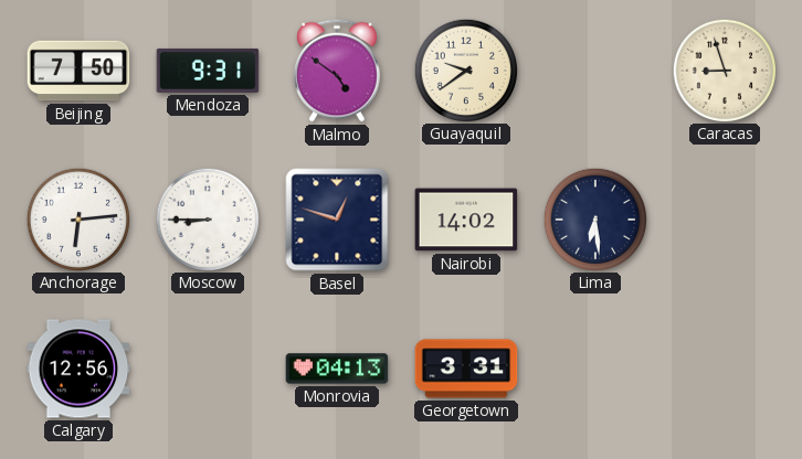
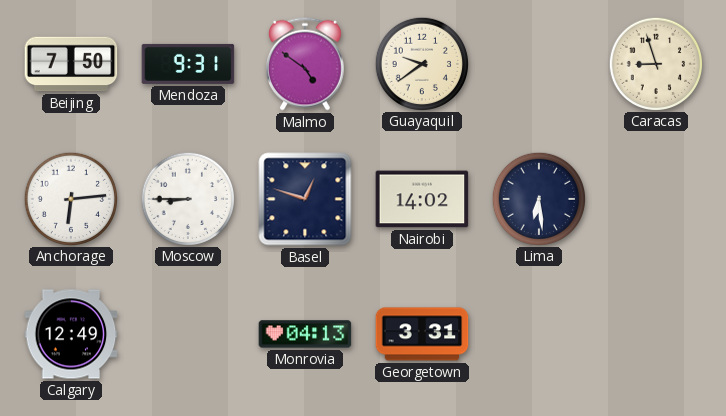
Calgary: 12:56 -> 12:49
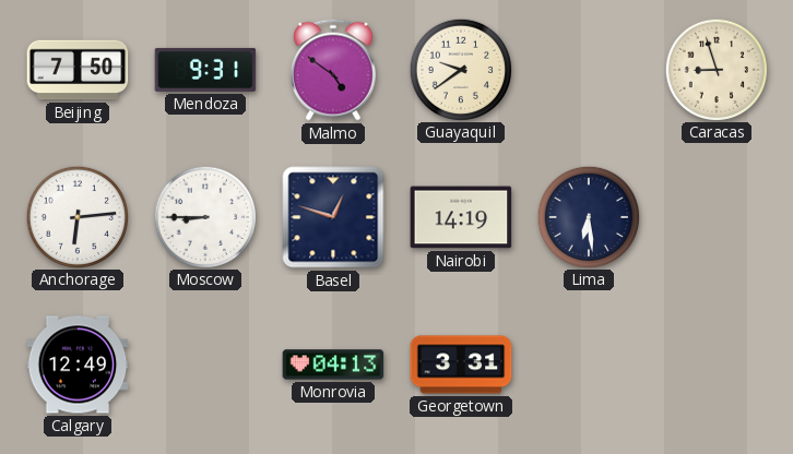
Nairobi: 14:02 -> 14:19
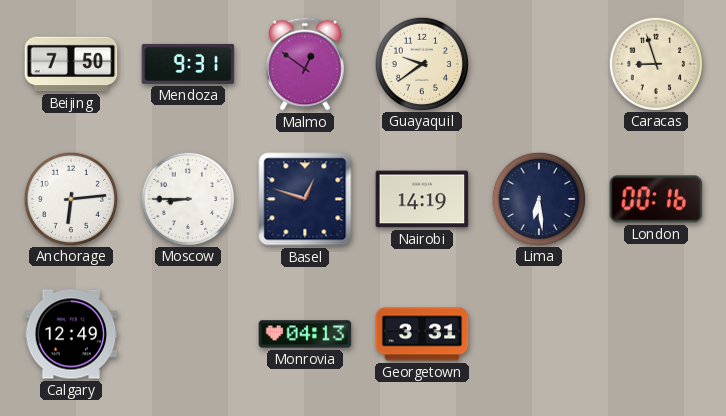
Malmo: 4:51 -> 12:51
London: none -> 00:16
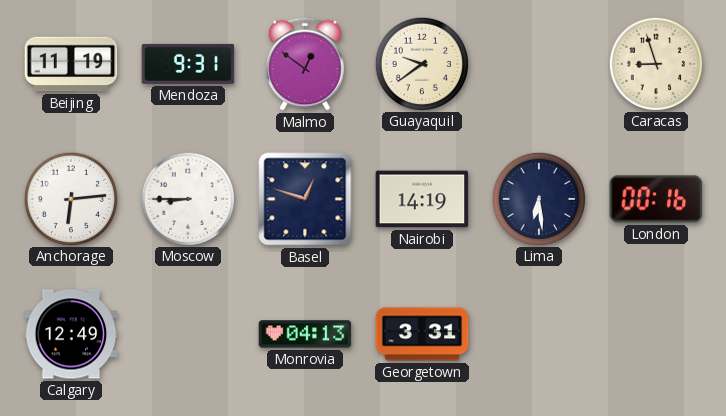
Beijing: 7:50 -> 11:19
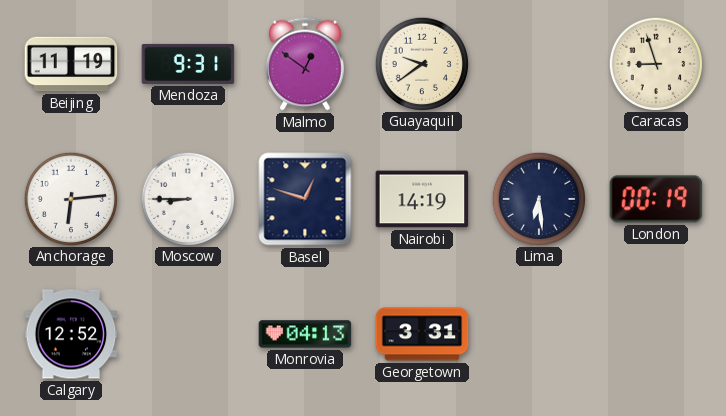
London: 00:16 -> 00:19
Calgary: 12:49 -> 12:52
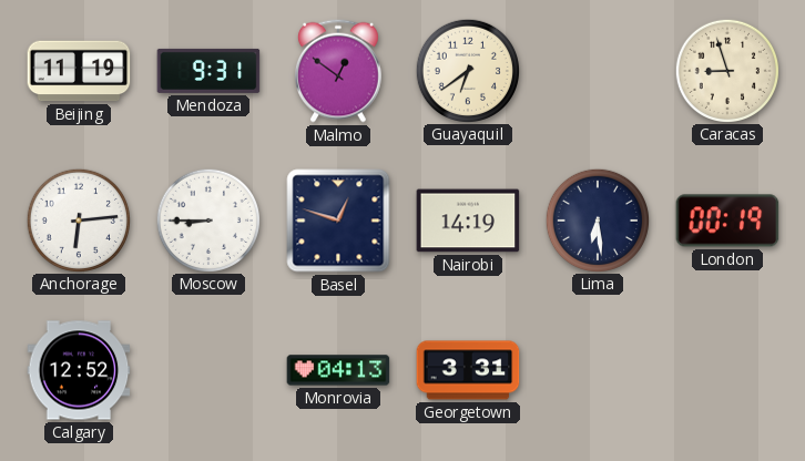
Guayaquil: 9:39 -> 6:39
